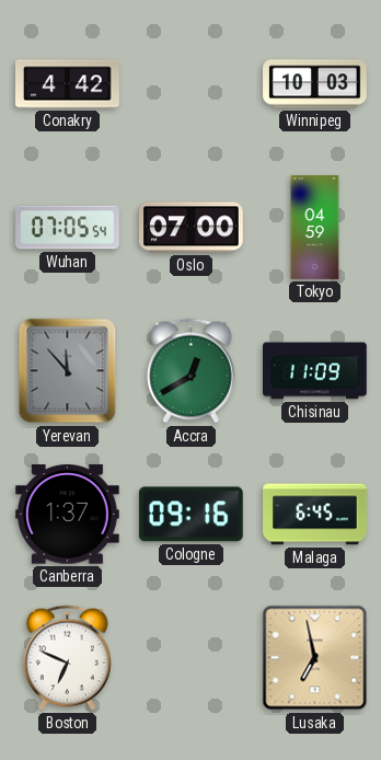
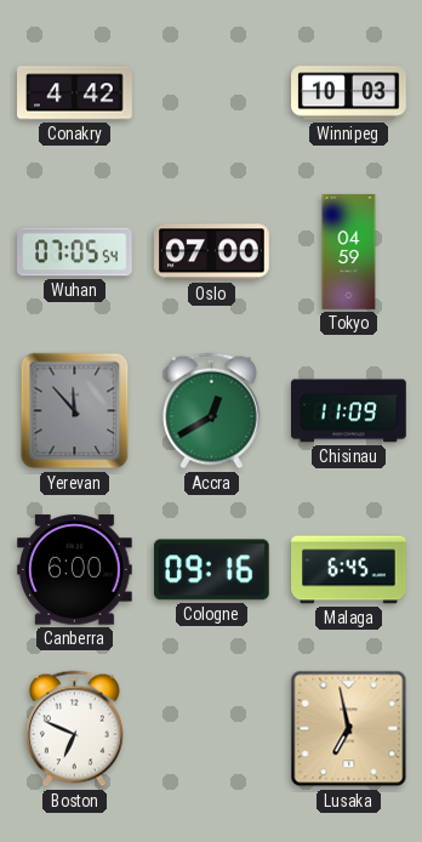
Canberra: 1:37 -> 6:00
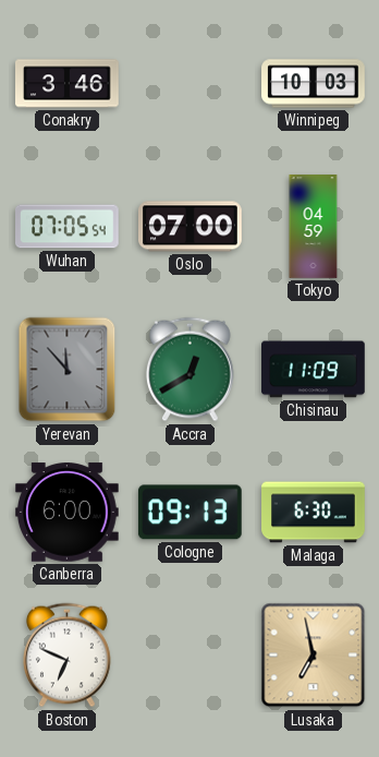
Conakry: 4:42 -> 3:46
Cologne: 09:16 -> 09:13
Malaga: 6:45 -> 6:30
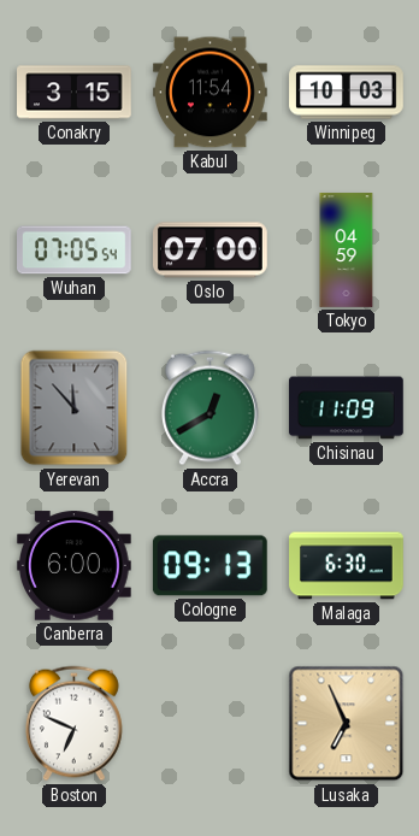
Conakry: 3:46 -> 3:15
Kabul: none -> 11:54
Lusaka: 6:58 -> 6:56
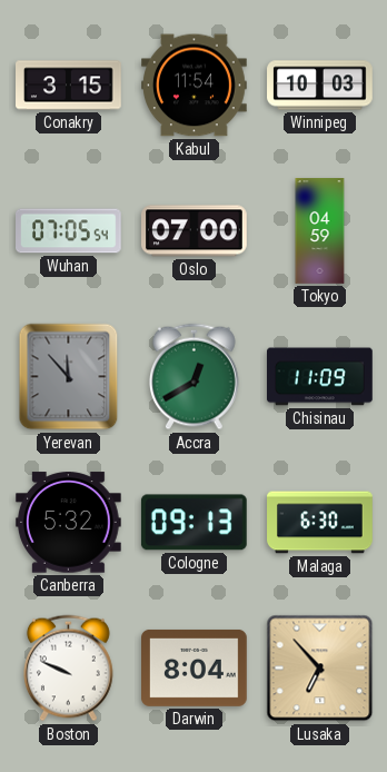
Canberra: 6:00 -> 5:32
Boston: 6:49 -> 9:49
Darwin: none -> 8:04
Lusaka: 6:56 -> 6:53
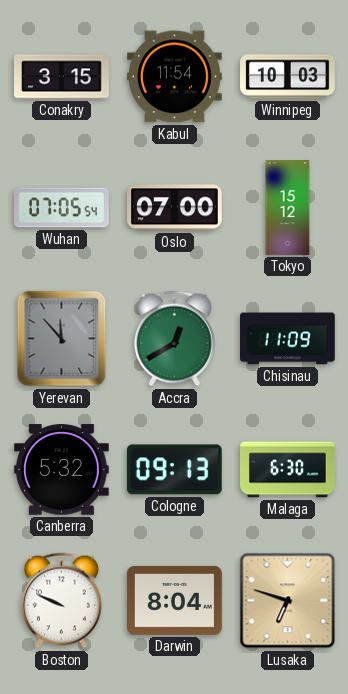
Tokyo: 04:59 -> 15:12
Lusaka: 6:53 -> 6:48
